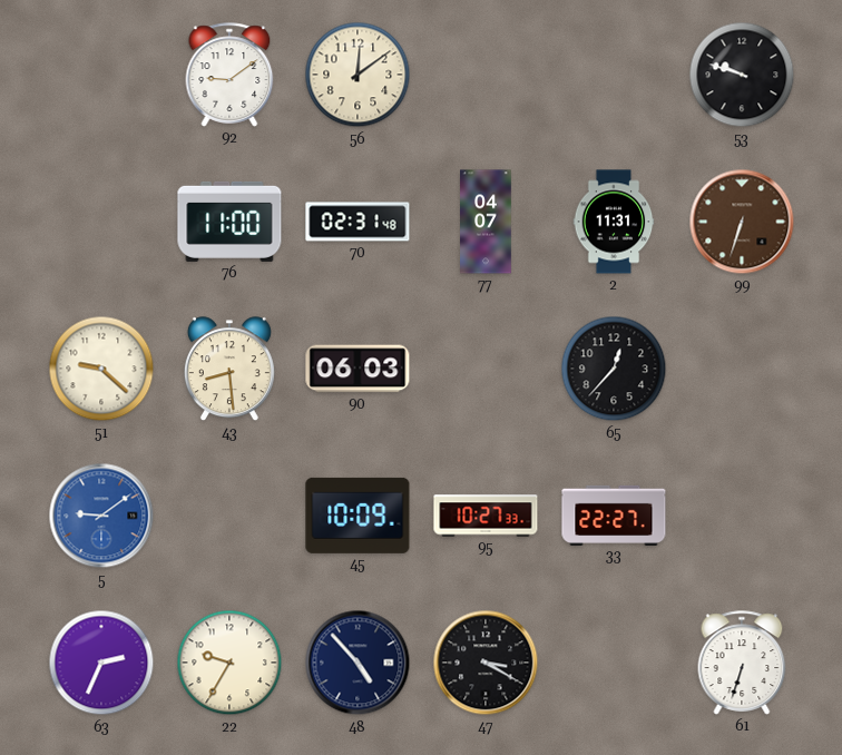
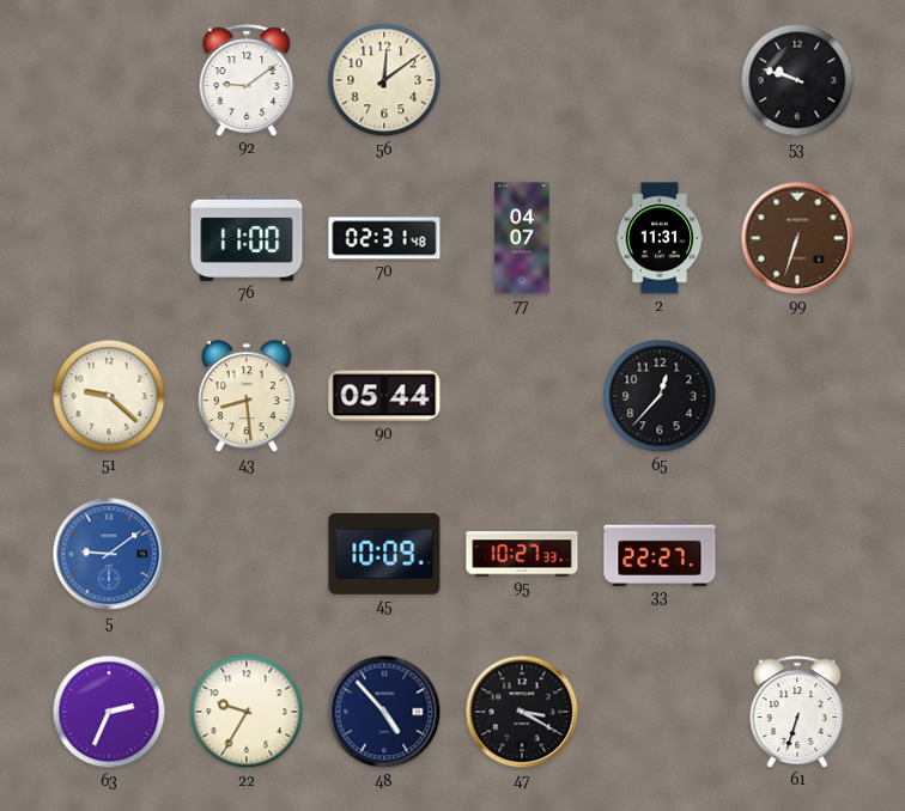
90: 06:03 -> 05:44
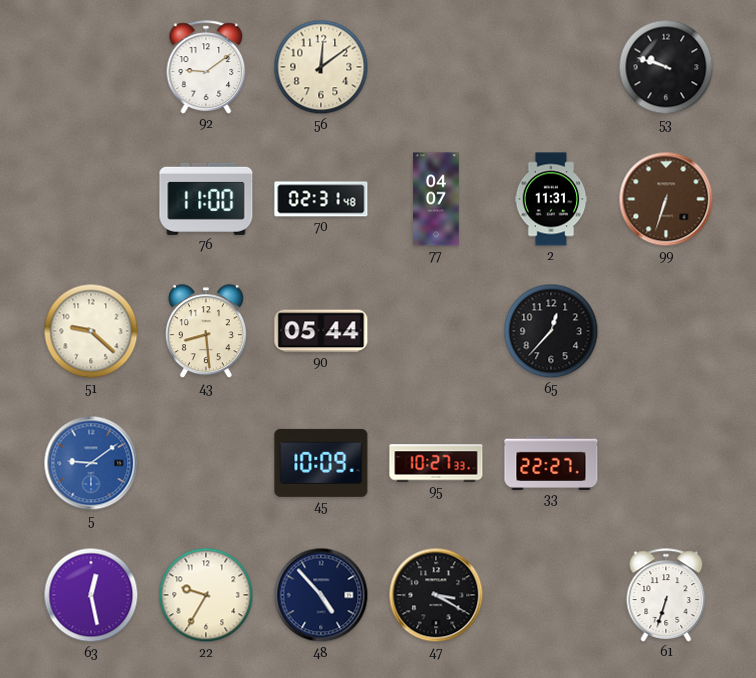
63: 2:34 -> 12:28
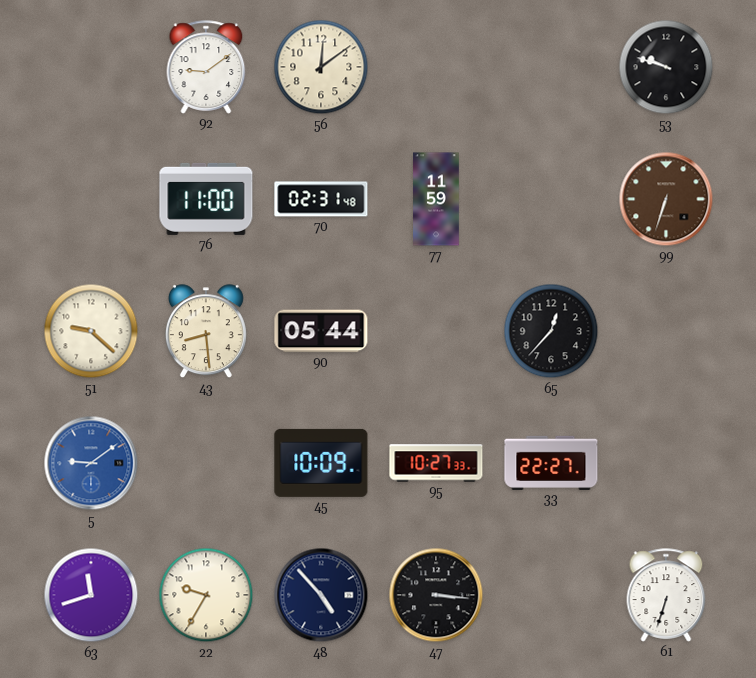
77: 04:07 -> 11:59
2: 11:31 -> none
63: 12:28 -> 11:42
47: 3:20 -> 3:16
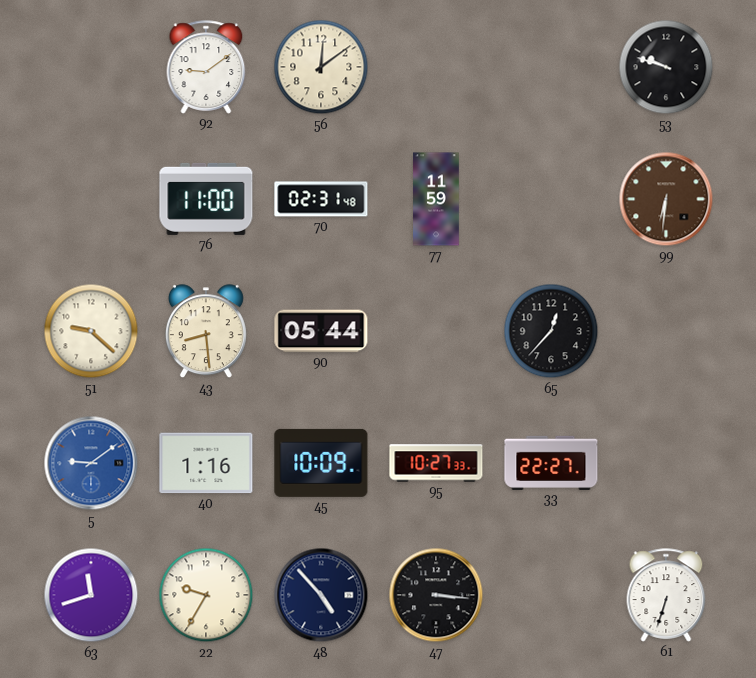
99: 6:33 -> 6:31
40: none -> 1:16
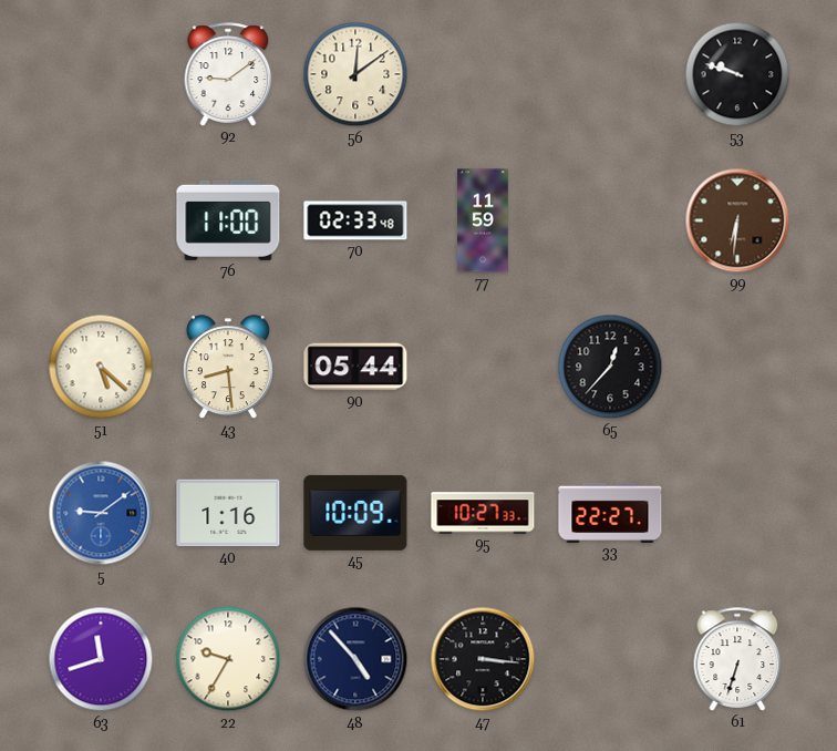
70: 02:31 -> 02:33
51: 9:22 -> 5:22
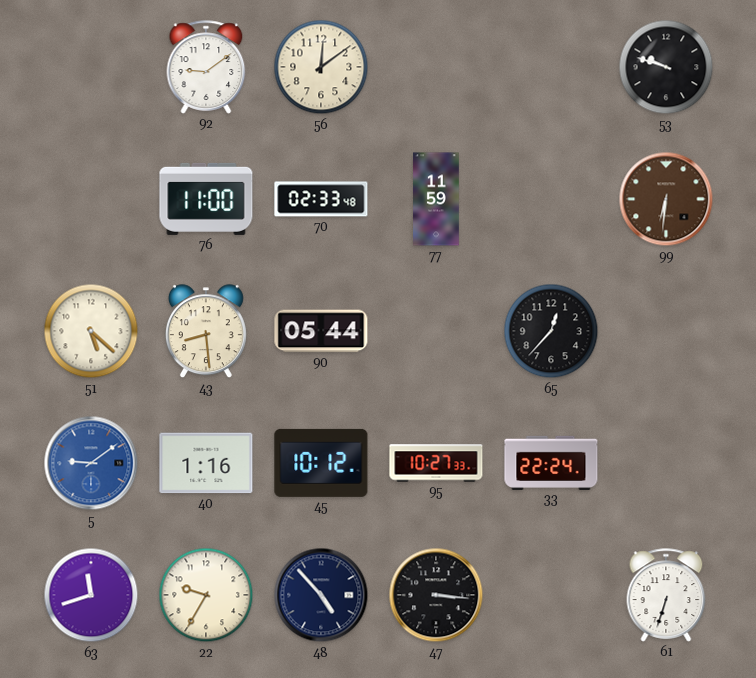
45: 10:09 -> 10:12
33: 22:27 -> 22:24
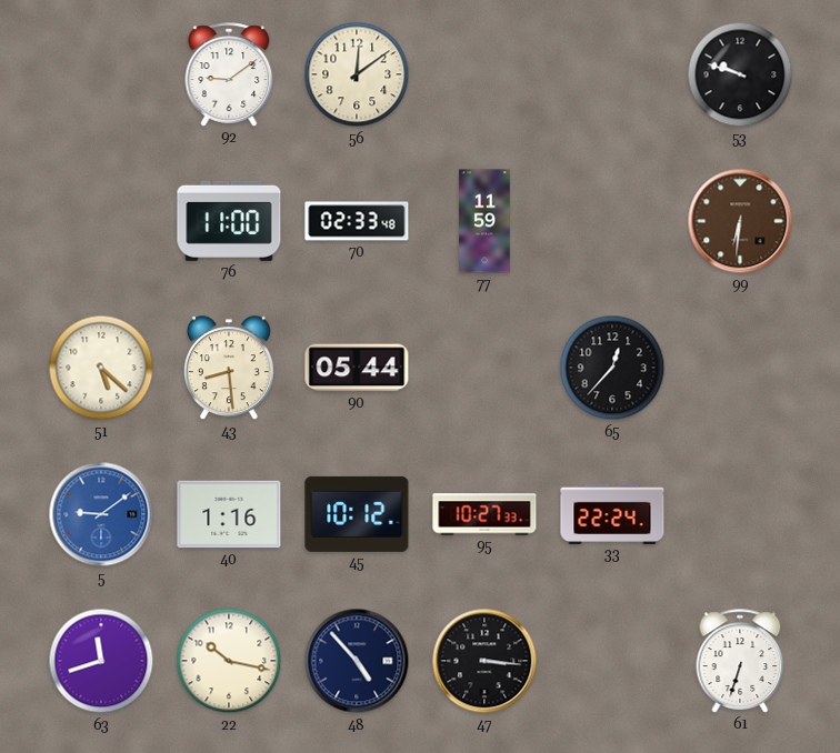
22: 9:35 -> 10:17
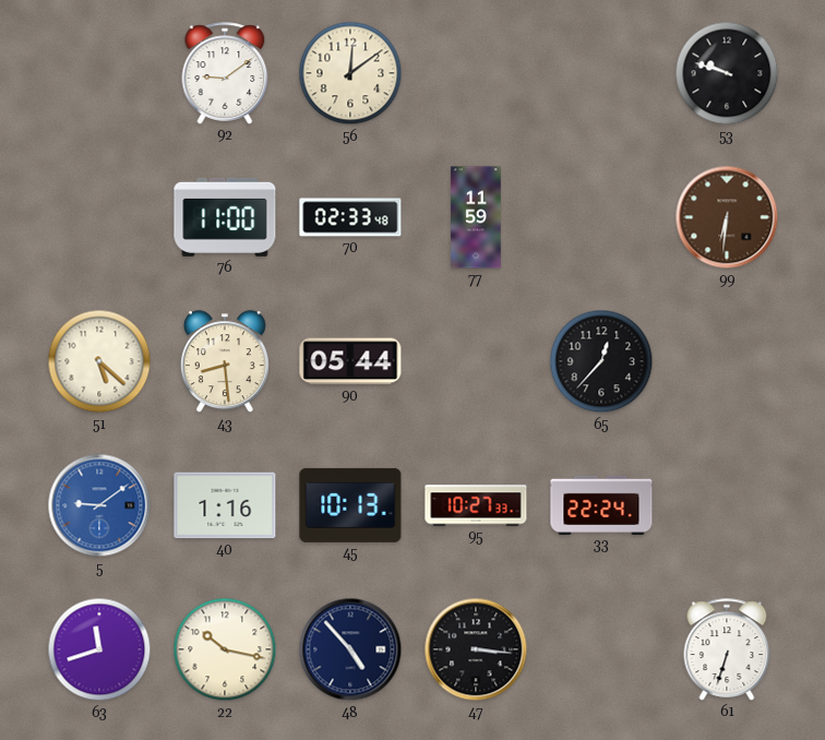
45: 10:12 -> 10:13
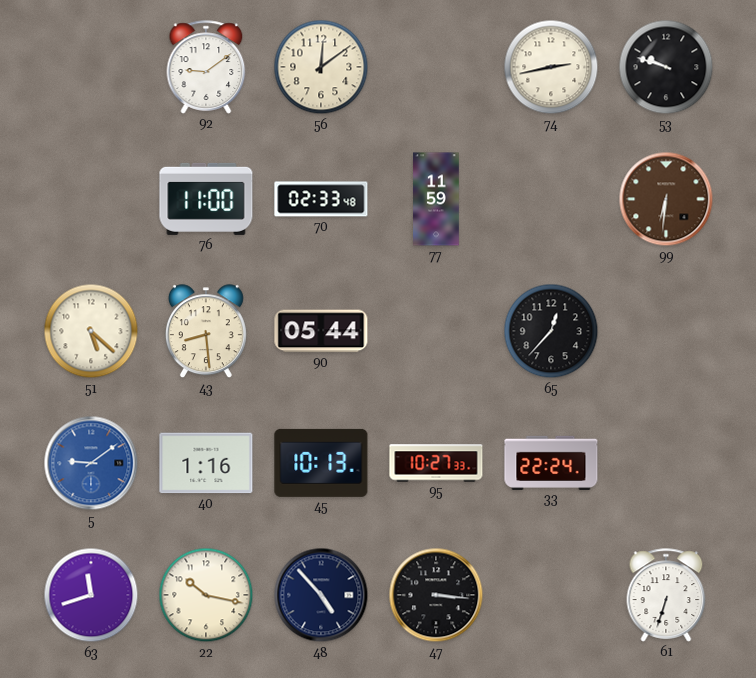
74: none -> 2:43
